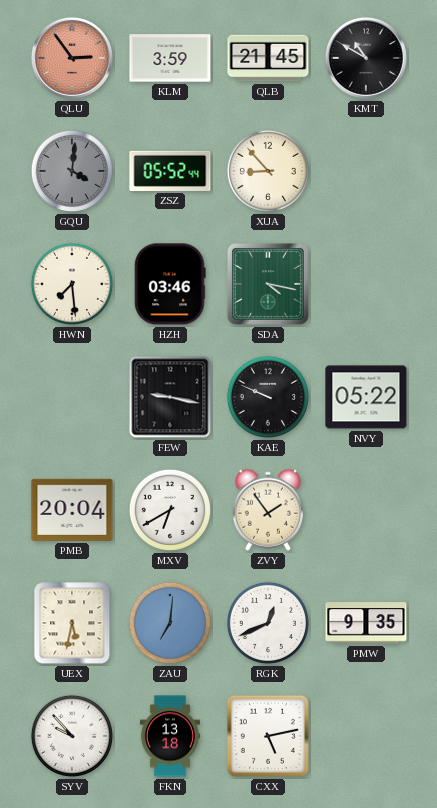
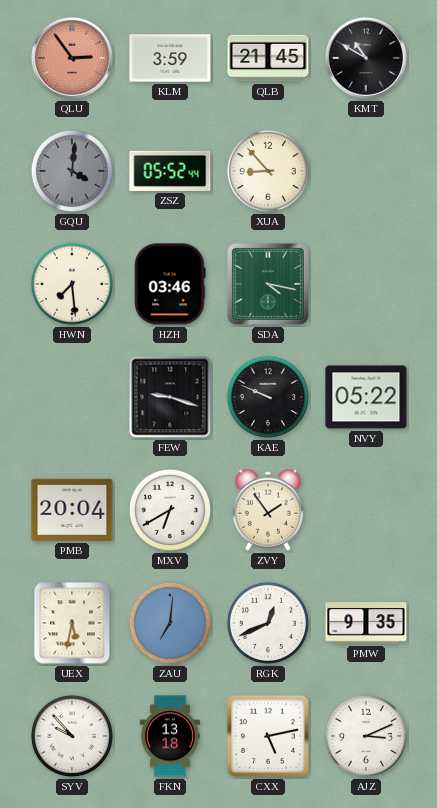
FEW: 9:17 -> 9:18
AJZ: none -> 3:11
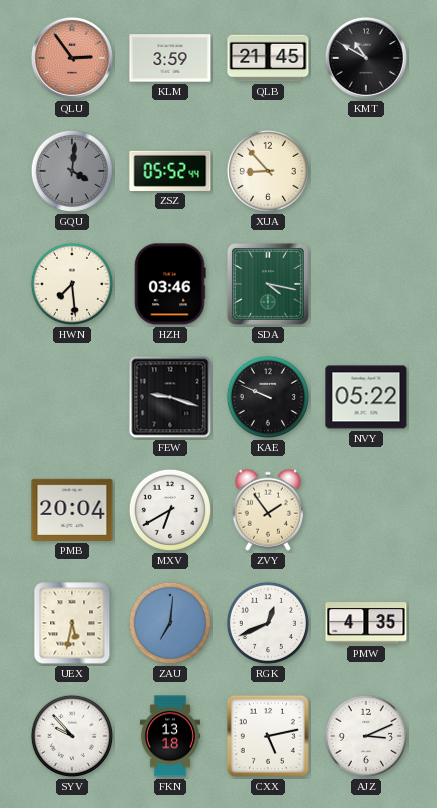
PMW: 9:35 -> 4:35
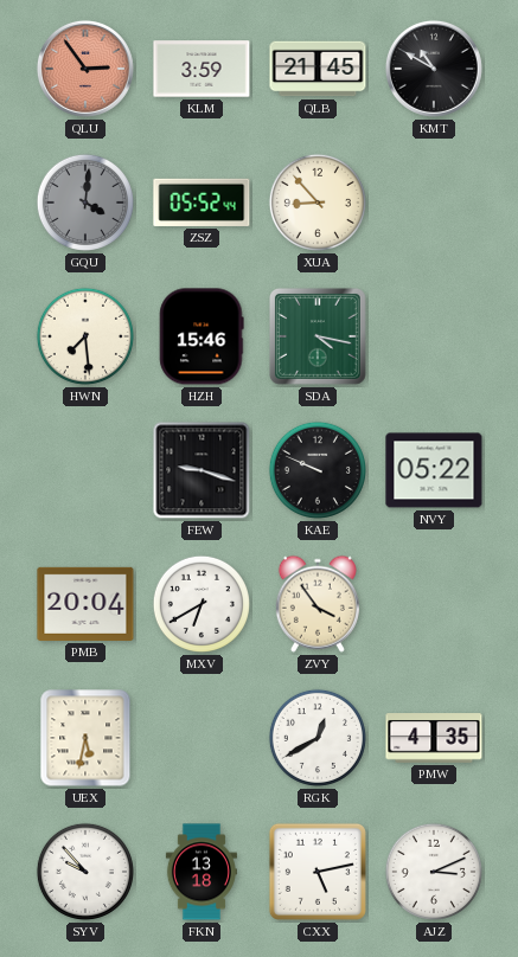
HZH: 03:46 -> 15:46
ZVY: 1:54 -> 3:54
ZAU: 7:01 -> none
RGK: 12:41 -> 12:40
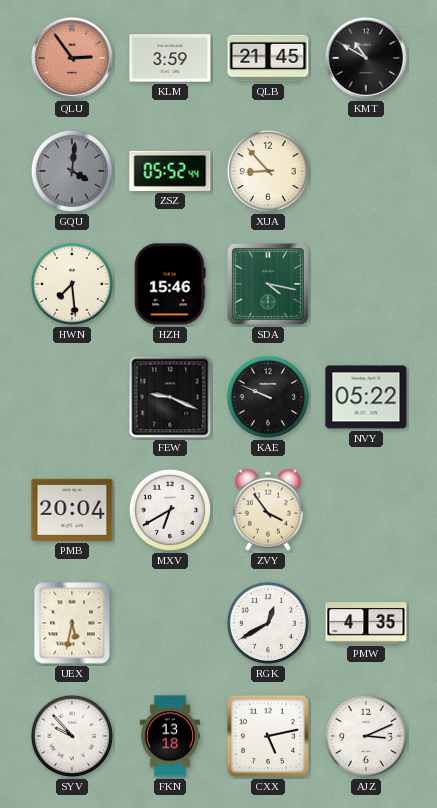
FEW: 9:18 -> 9:19
